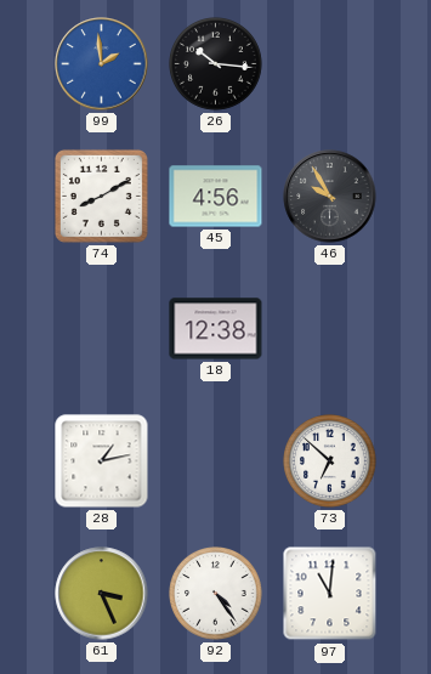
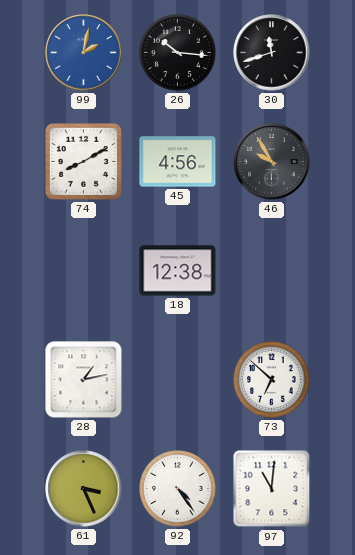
99: 1:59 -> 2:02
30: none -> 11:42
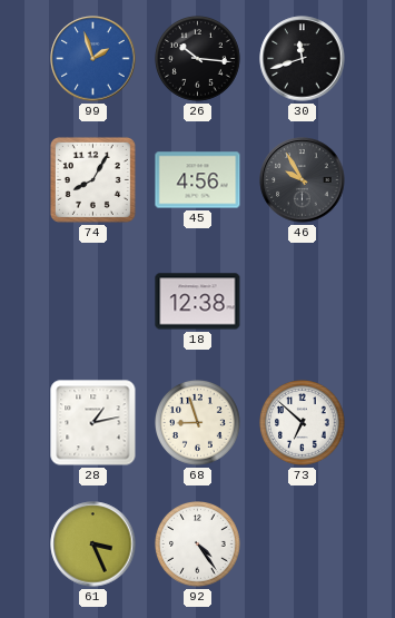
99: 2:02 -> 1:57
74: 8:10 -> 8:05
68: none -> 8:57
97: 11:01 -> none
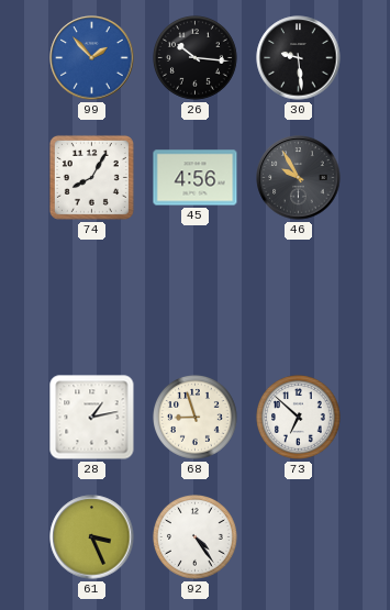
99: 1:57 -> 1:53
30: 11:42 -> 9:29
18: 12:38 -> none
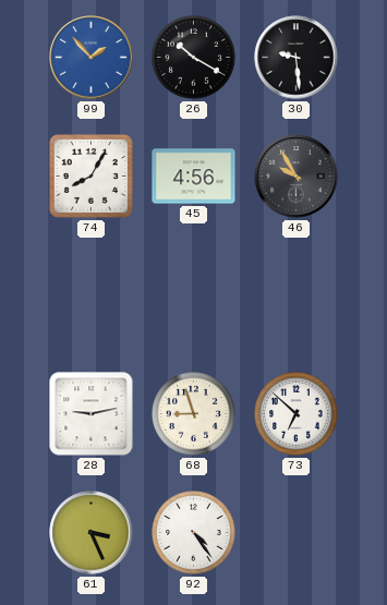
26: 10:16 -> 10:20
28: 1:13 -> 9:13
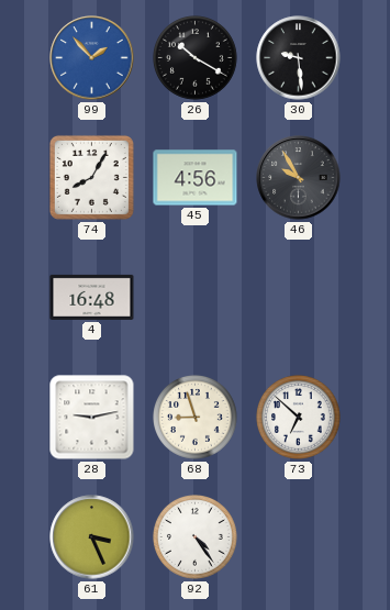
4: none -> 16:48
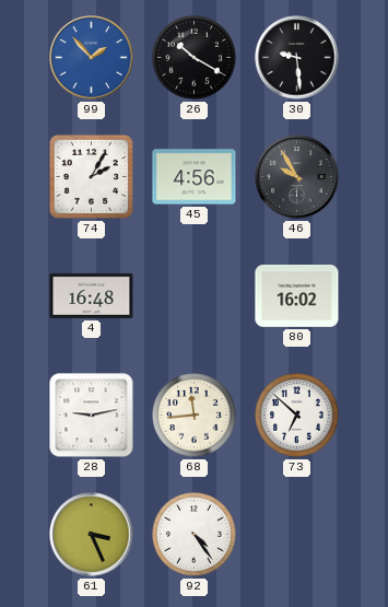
74: 8:05 -> 2:05
80: none -> 16:02
68: 8:57 -> 11:44
